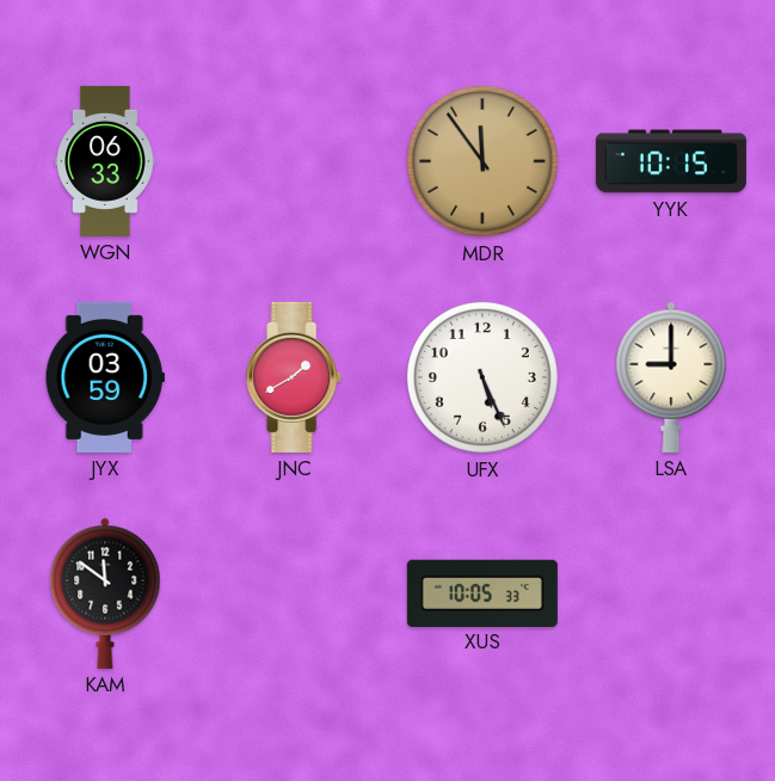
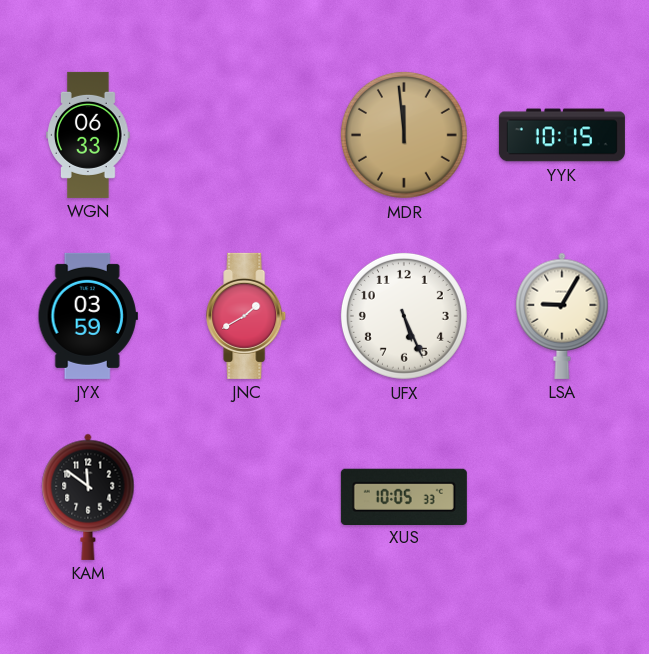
MDR: 11:54 -> 11:59
LSA: 9:00 -> 9:05
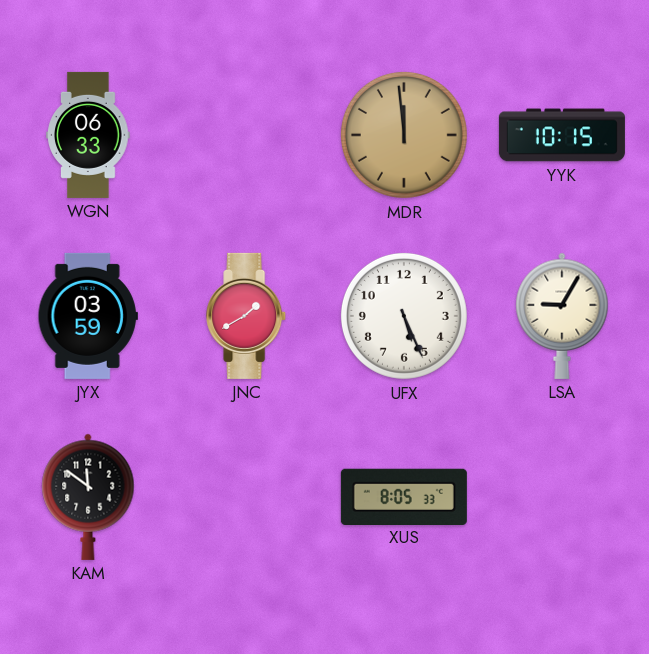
XUS: 10:05 -> 8:05
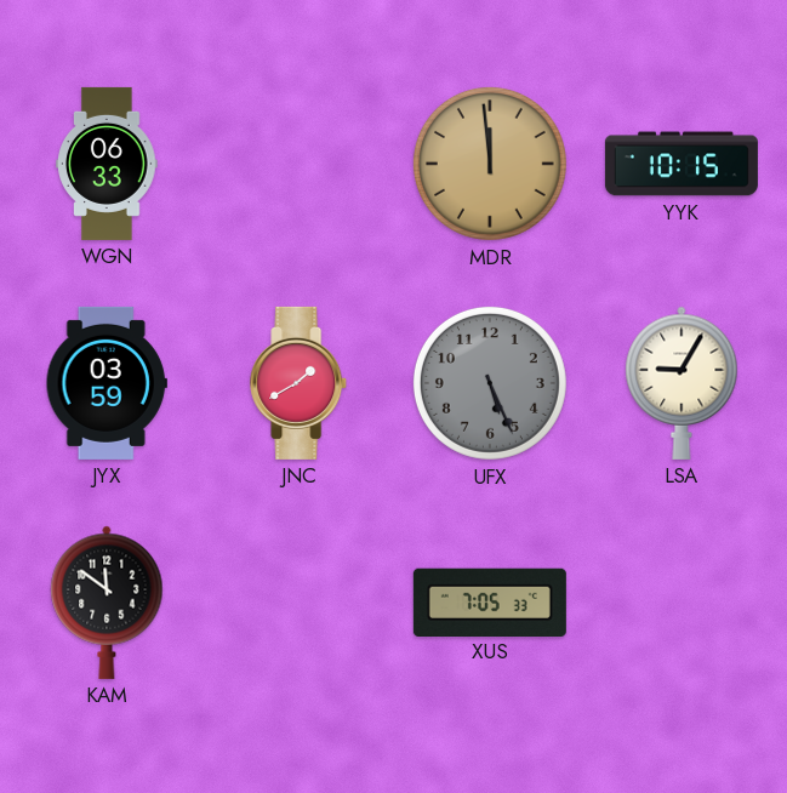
UFX dial: white -> grey
XUS: 8:05 -> 7:05
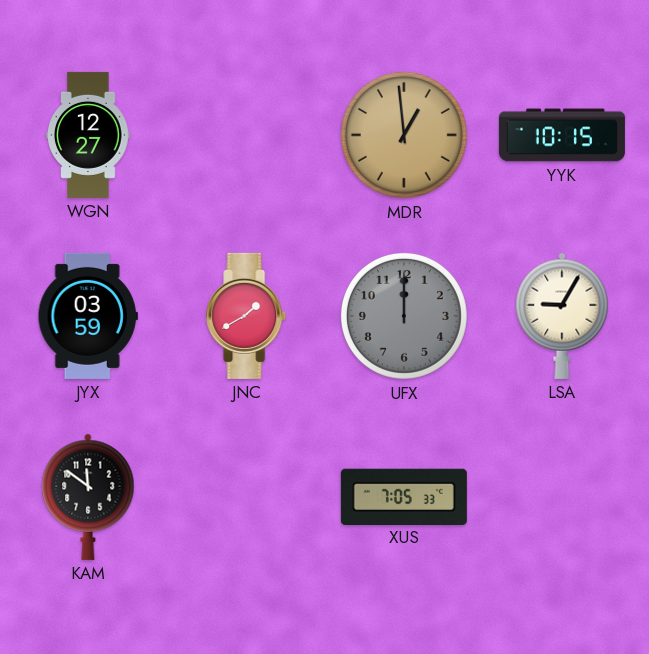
WGN: 06:33 -> 12:27
MDR: 11:59 -> 12:59
UFX: 5:26 -> 12:00
